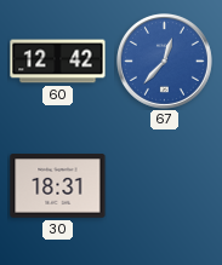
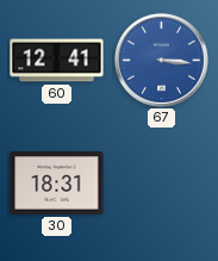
60: 12:42 -> 12:41
67: 12:37 -> 3:16
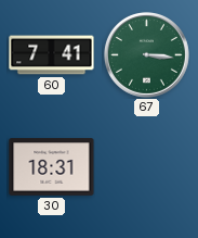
60: 12:41 -> 7:41
67 dial: blue -> green
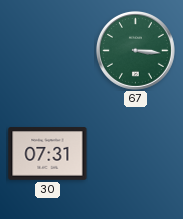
60: 7:41 -> none
30: 18:31 -> 07:31
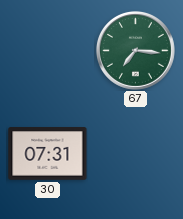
67: 3:16 -> 7:16
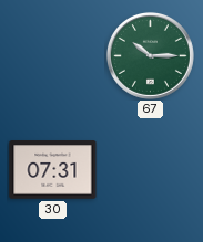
67: 7:16 -> 10:15
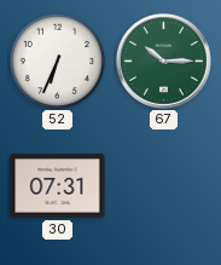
52: none -> 6:34
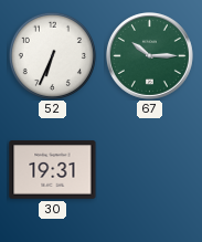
30: 07:31 -> 19:31
